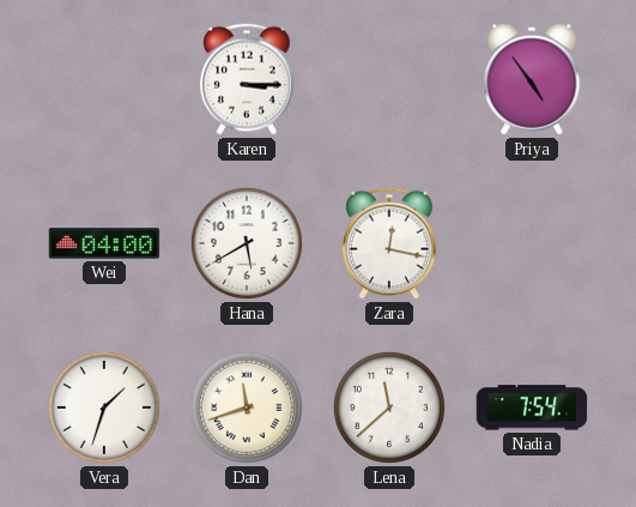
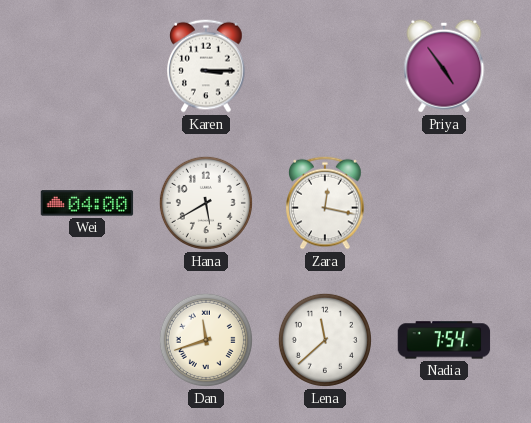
Vera: 1:33 -> none
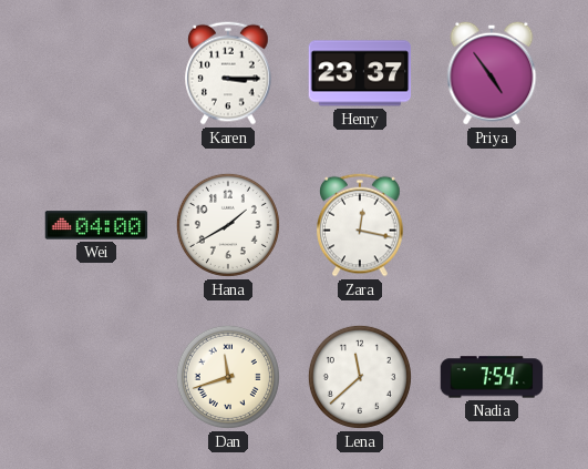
Henry: none -> 23:37
Hana: 5:40 -> 1:40
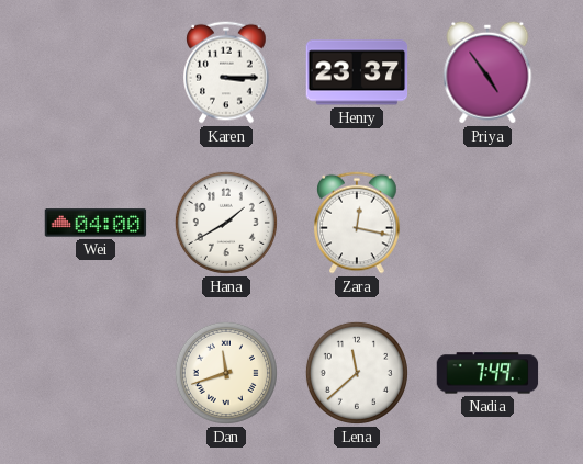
Nadia: 7:54 -> 7:49
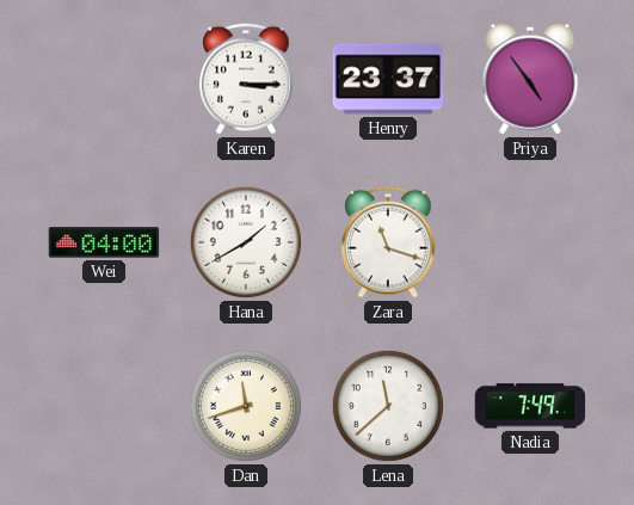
Zara: 12:17 -> 11:18
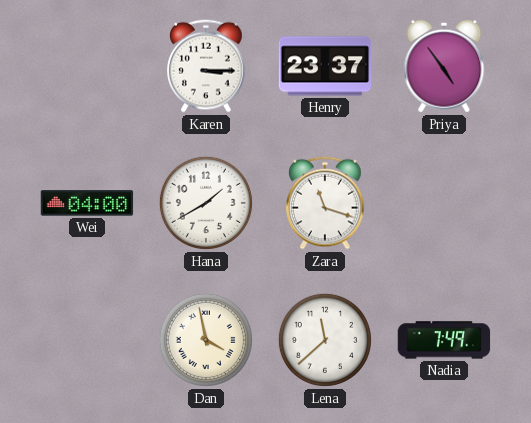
Dan: 11:42 -> 3:58
